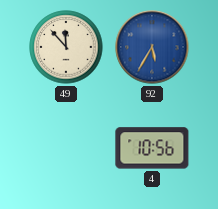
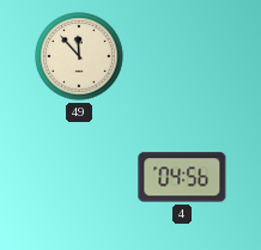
92: 5:35 -> none
4: 10:56 -> 04:56
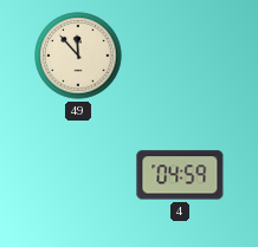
4: 04:56 -> 04:59
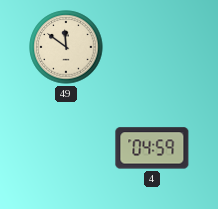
49: 11:53 -> 11:51
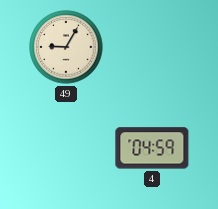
49: 11:51 -> 9:05
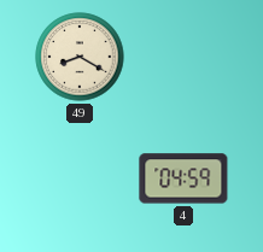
49: 9:05 -> 8:20
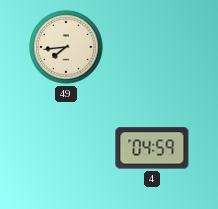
49: 8:20 -> 7:44
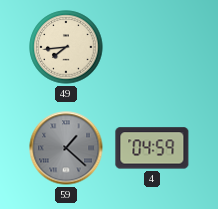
59: none -> 1:22
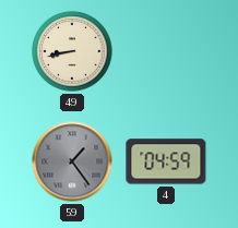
49: 7:44 -> 8:43
59: 1:22 -> 1:24
